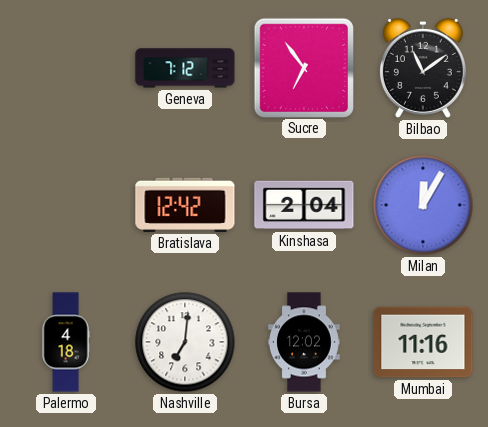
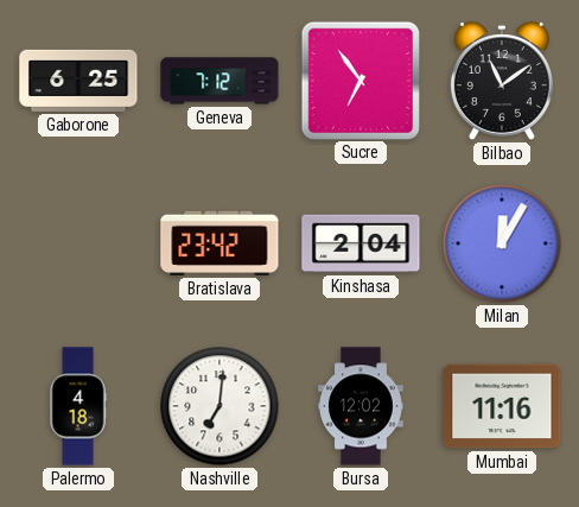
Gaborone: none -> 6:25
Bratislava: 12:42 -> 23:42
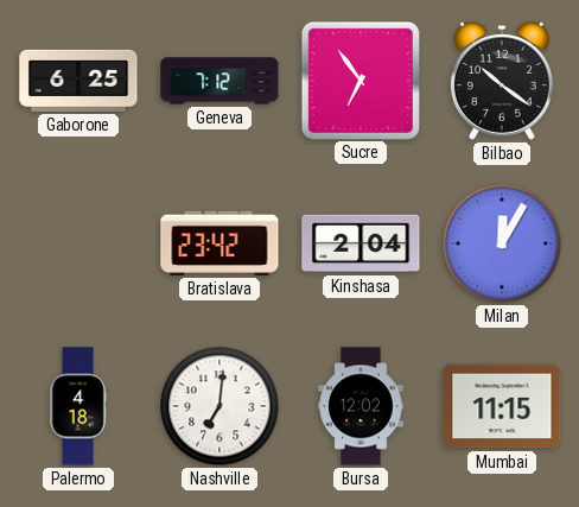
Bilbao: 11:09 -> 10:21
Mumbai: 11:16 -> 11:15
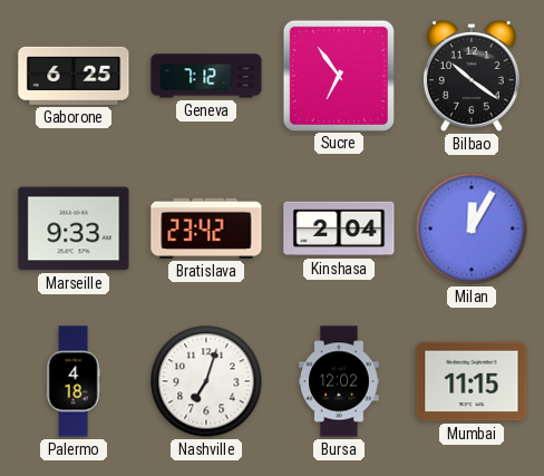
Marseille: none -> 9:33
Nashville: 7:01 -> 7:03
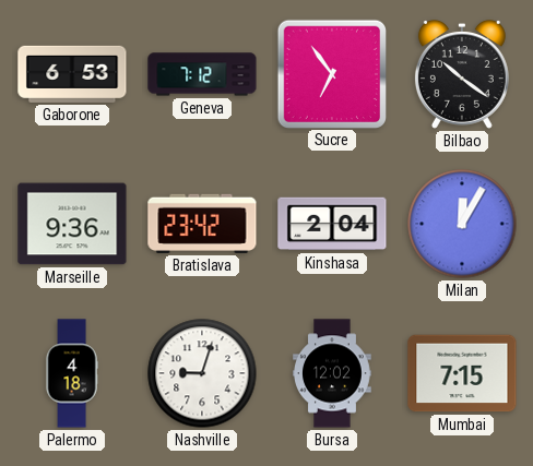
Gaborone: 6:25 -> 6:53
Marseille: 9:33 -> 9:36
Nashville: 7:03 -> 9:03
Mumbai: 11:15 -> 7:15
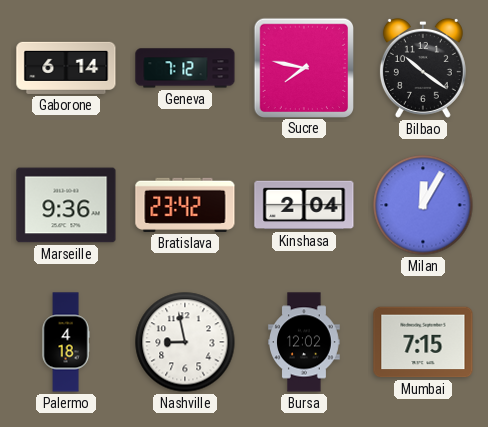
Gaborone: 6:53 -> 6:14
Sucre: 6:54 -> 7:47
Nashville: 9:03 -> 8:58
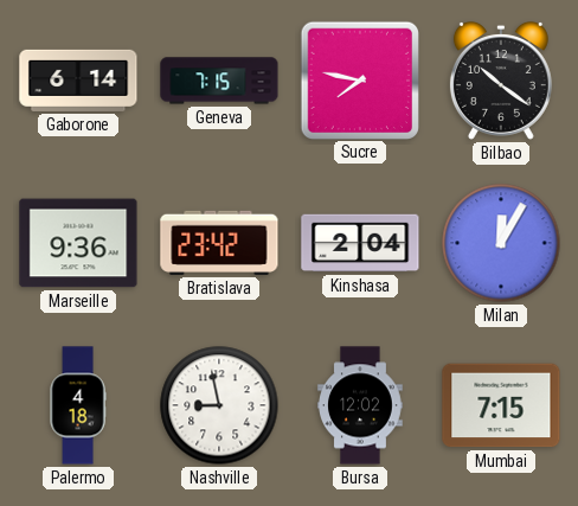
Geneva: 7:12 -> 7:15
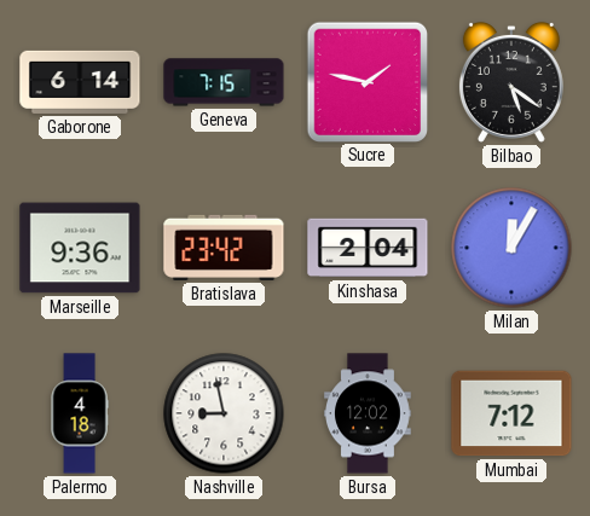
Sucre: 7:47 -> 1:47
Bilbao: 10:21 -> 5:21
Mumbai: 7:15 -> 7:12
